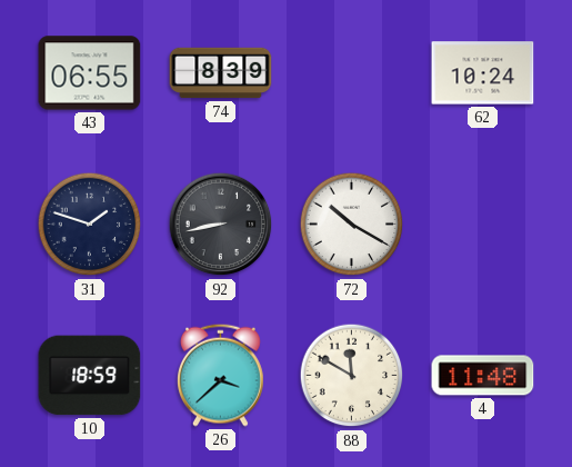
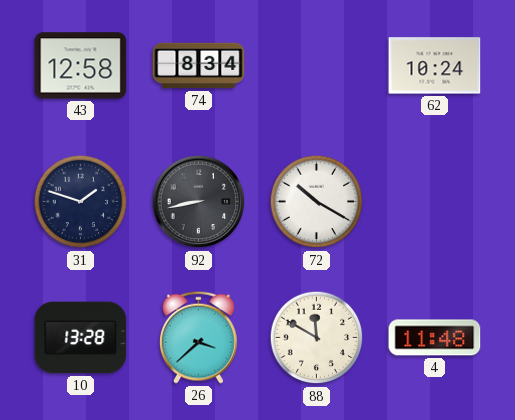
43: 06:55 -> 12:58
74: 8:39 -> 8:34
10: 18:59 -> 13:28
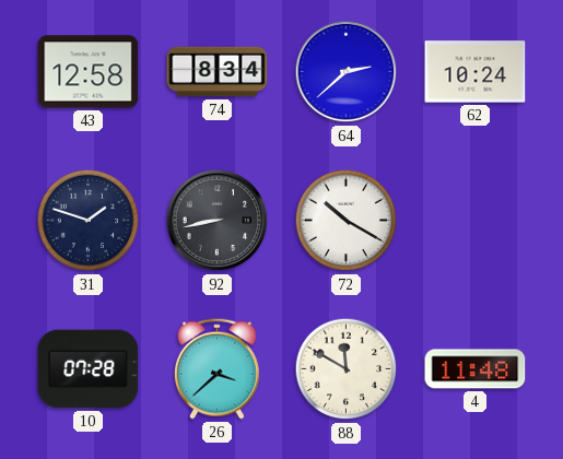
64: none -> 2:38
10: 13:28 -> 07:28
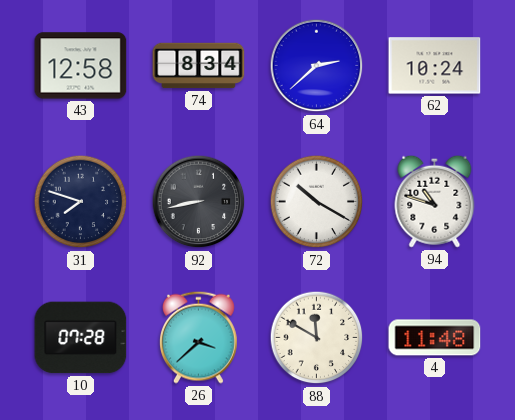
31: 1:48 -> 7:48
94: none -> 10:48
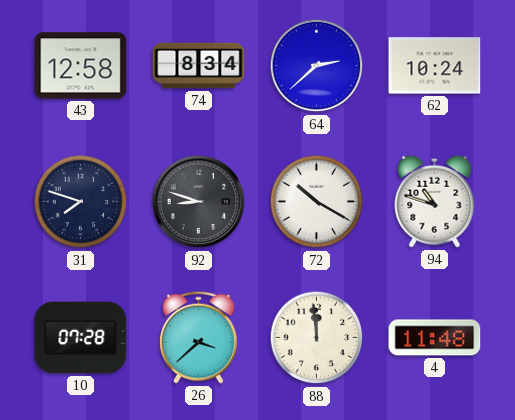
92: 8:43 -> 8:48
88: 11:50 -> 11:59
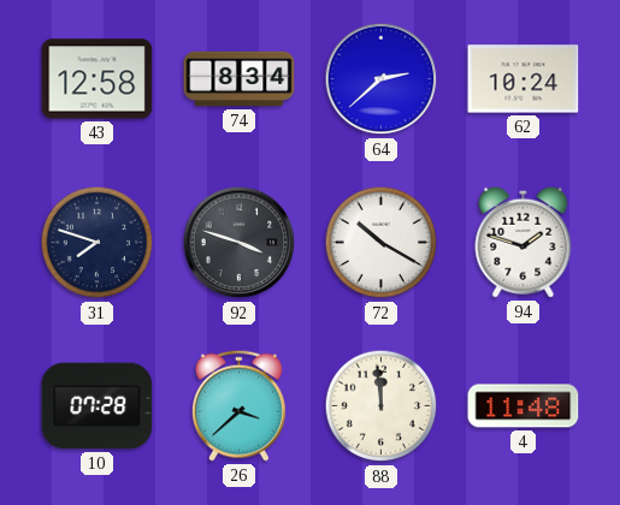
92: 8:48 -> 3:48
94: 10:48 -> 1:48
